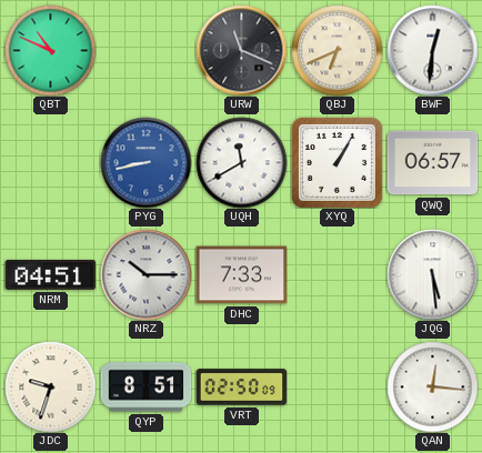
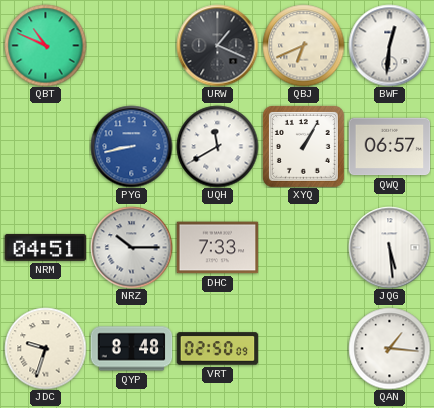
URW: 11:19 -> 1:19
QYP: 8:51 -> 8:48
QAN: 12:16 -> 1:16
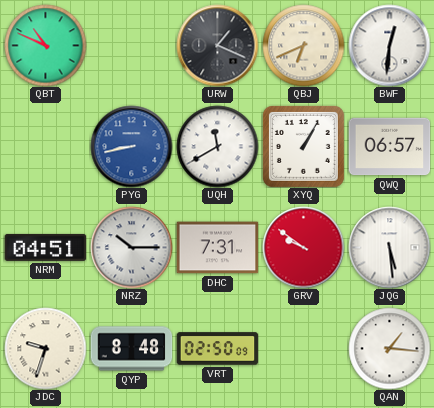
DHC: 7:33 -> 7:31
GRV: none -> 9:51
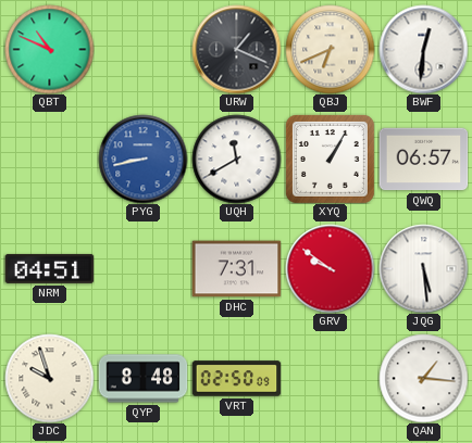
NRZ: 10:15 -> none
JDC: 9:33 -> 9:57
